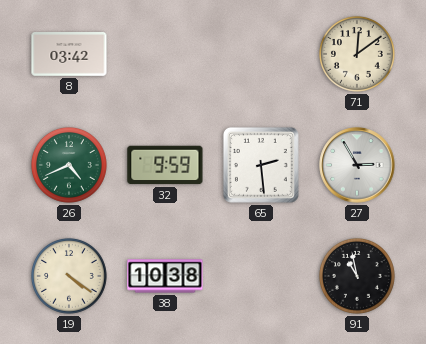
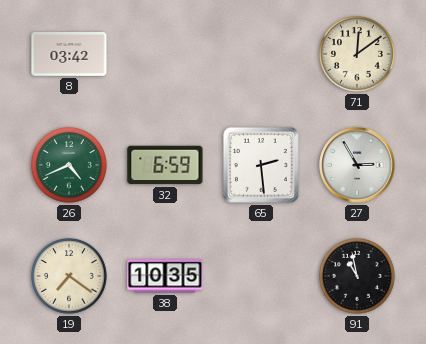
32: 9:59 -> 6:59
19: 4:21 -> 7:21
38: 10:38 -> 10:35
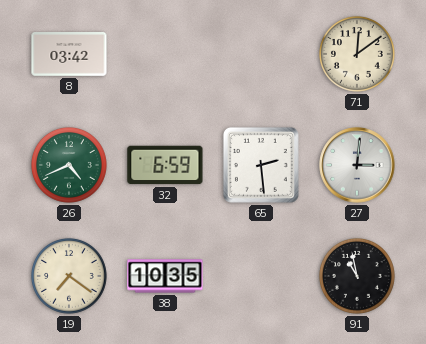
27: 2:55 -> 3:01
